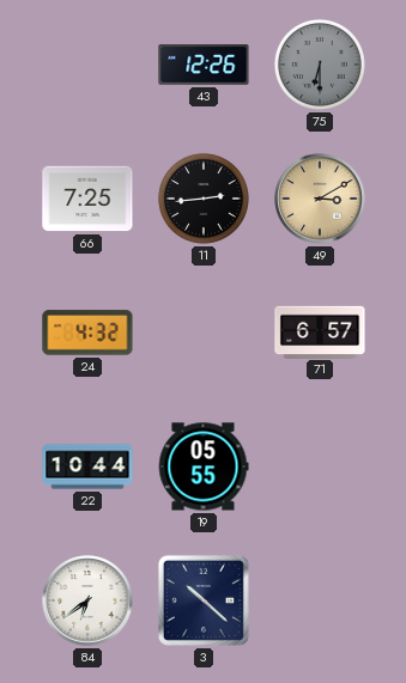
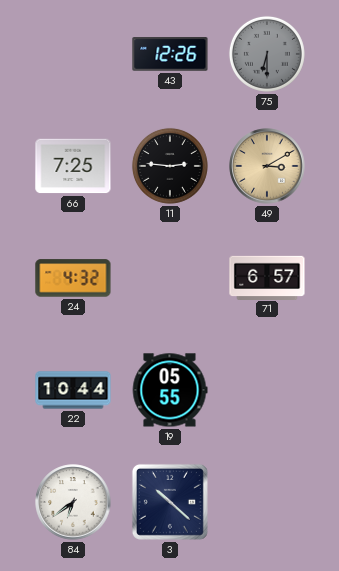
11: 2:44 -> 2:46
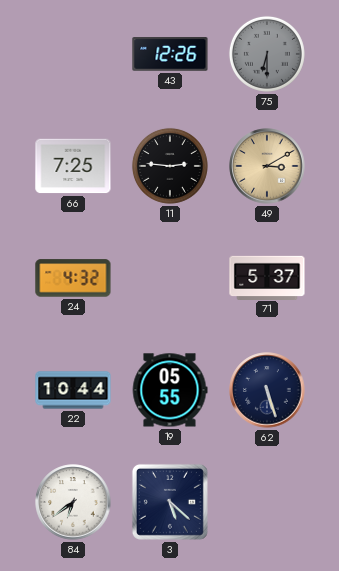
71: 6:57 -> 5:37
62: none -> 5:27
3: 10:22 -> 5:22
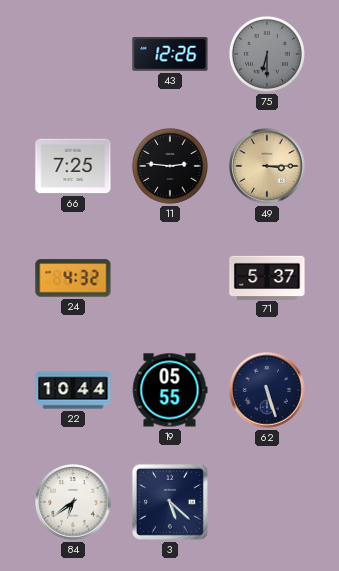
49: 3:10 -> 3:15
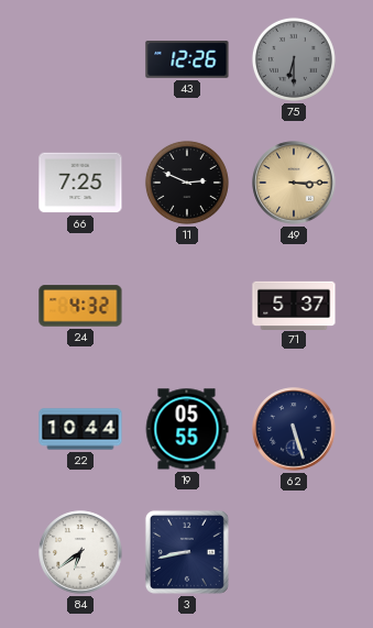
11: 2:46 -> 2:49
3: 5:22 -> 8:43
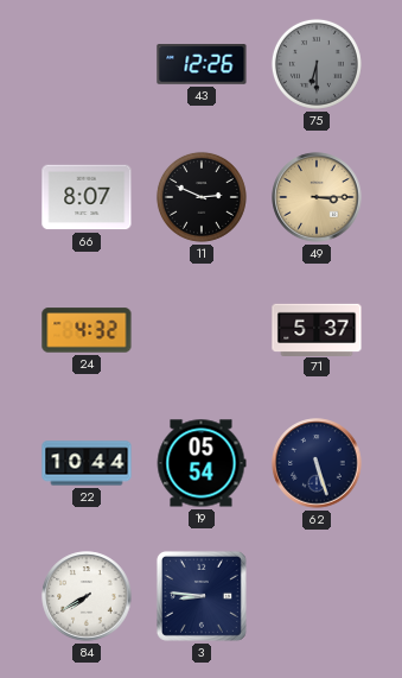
66: 7:25 -> 8:07
19: 05:55 -> 05:54
84: 6:39 -> 7:40
3: 8:43 -> 8:46
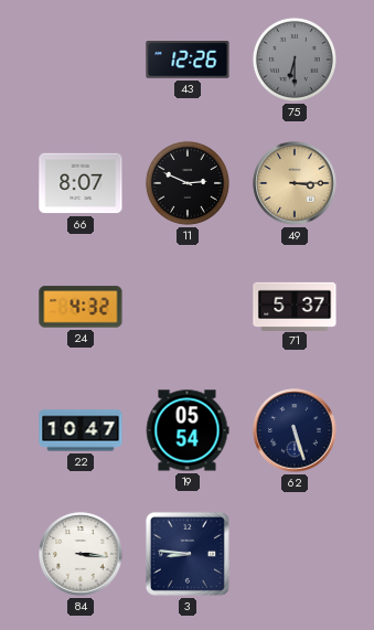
22: 10:44 -> 10:47
84: 7:40 -> 3:16
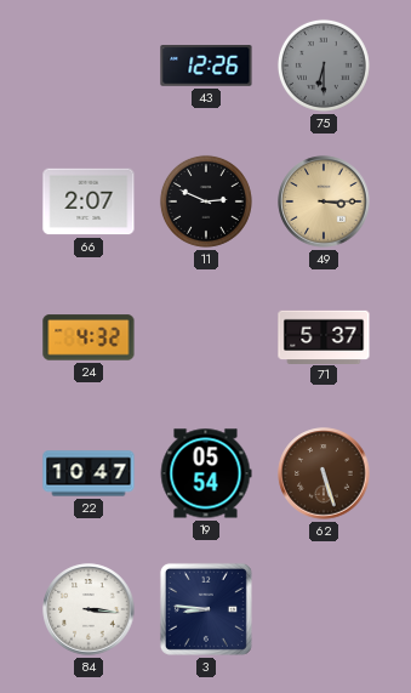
66: 8:07 -> 2:07
62 dial: navy -> brown
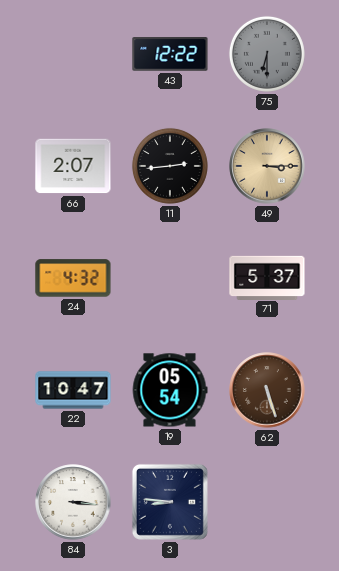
43: 12:26 -> 12:22
11: 2:49 -> 2:44
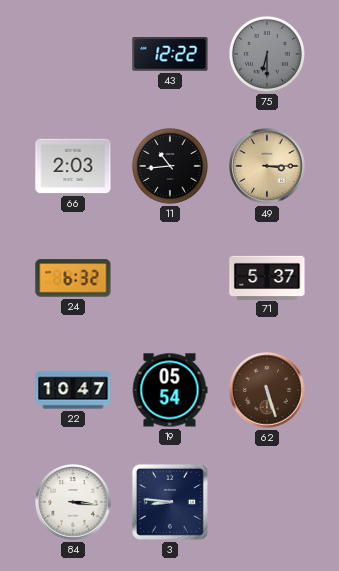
66: 2:07 -> 2:03
11: 2:44 -> 10:44
24: 4:32 -> 6:32
